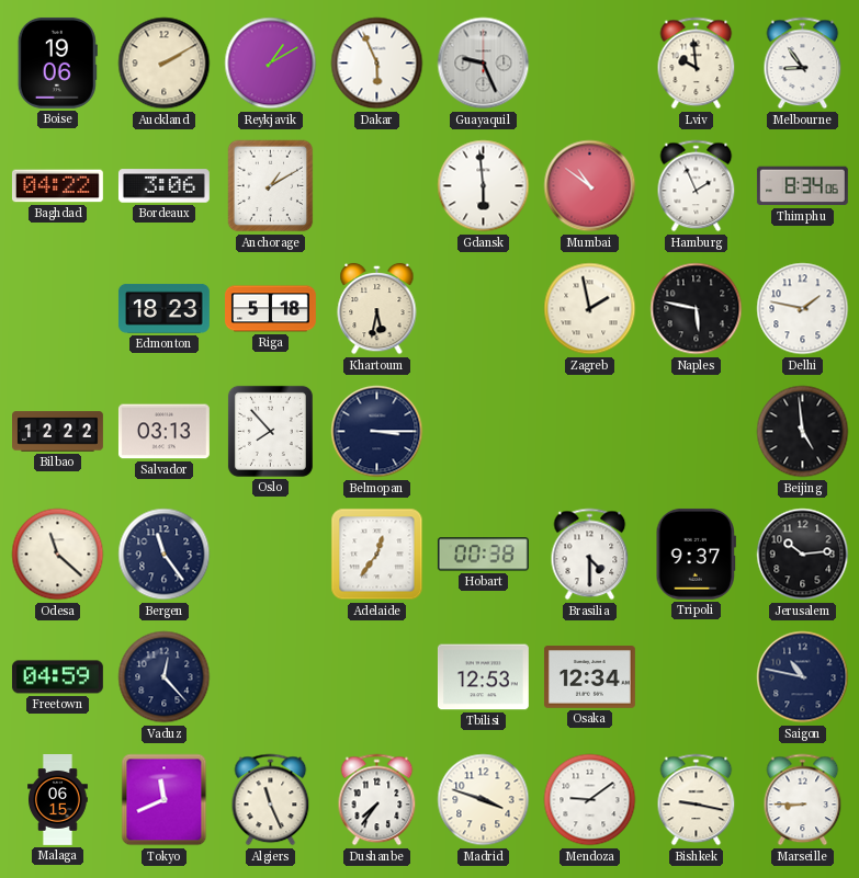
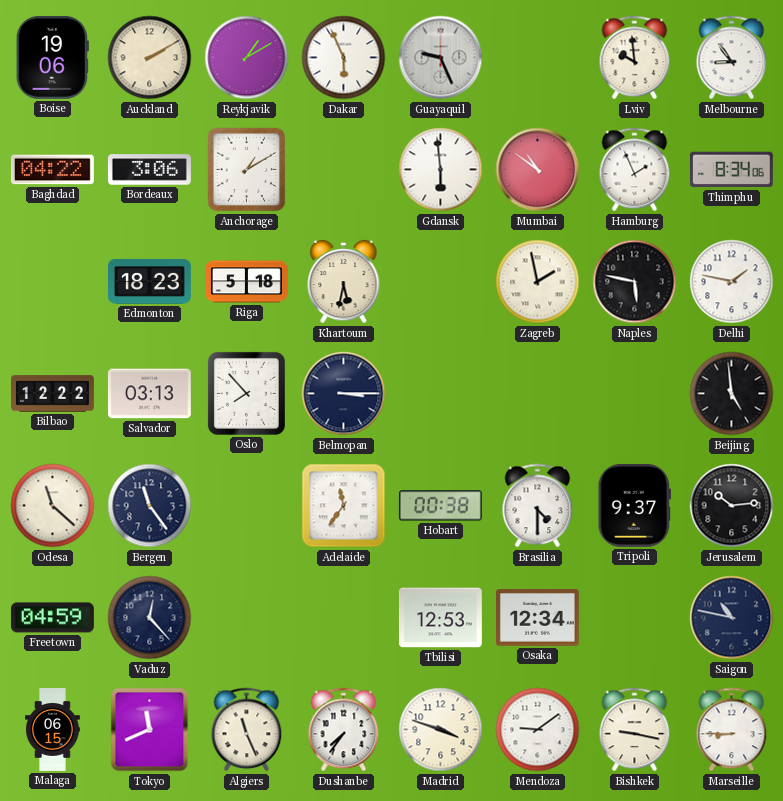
Adelaide: 12:36 -> 11:36
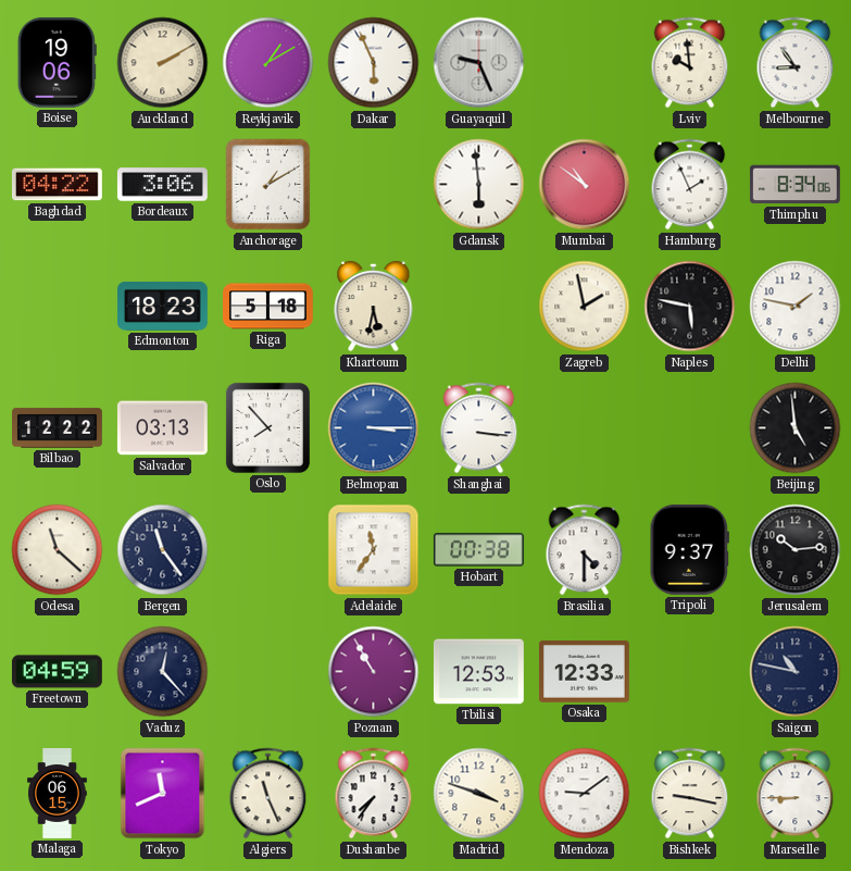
Belmopan dial: navy -> blue
Shanghai: none -> 3:16
Poznan: none -> 10:55
Osaka: 12:34 -> 12:33
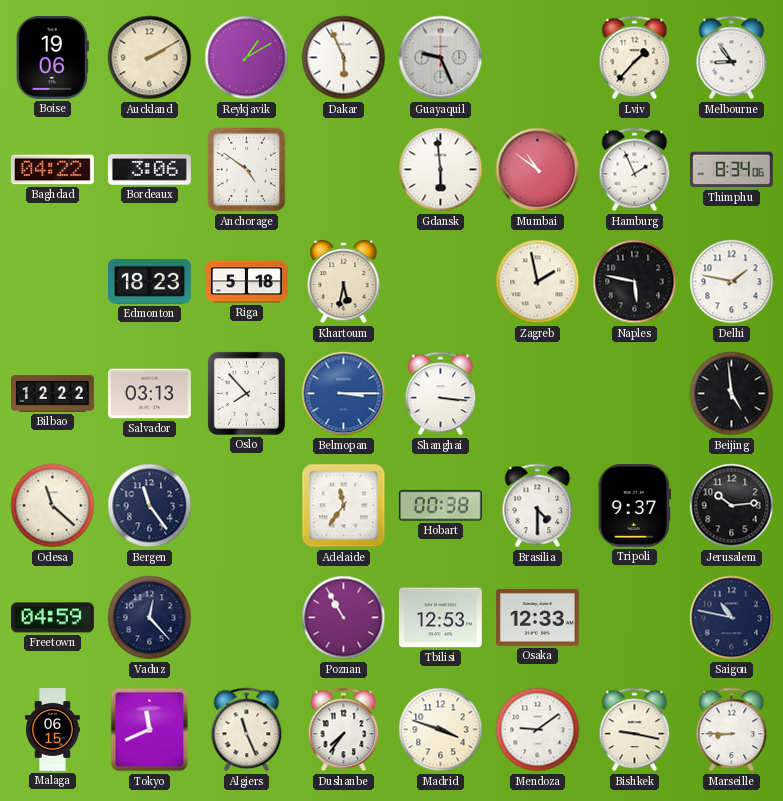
Lviv: 9:59 -> 1:37
Anchorage: 1:10 -> 4:51
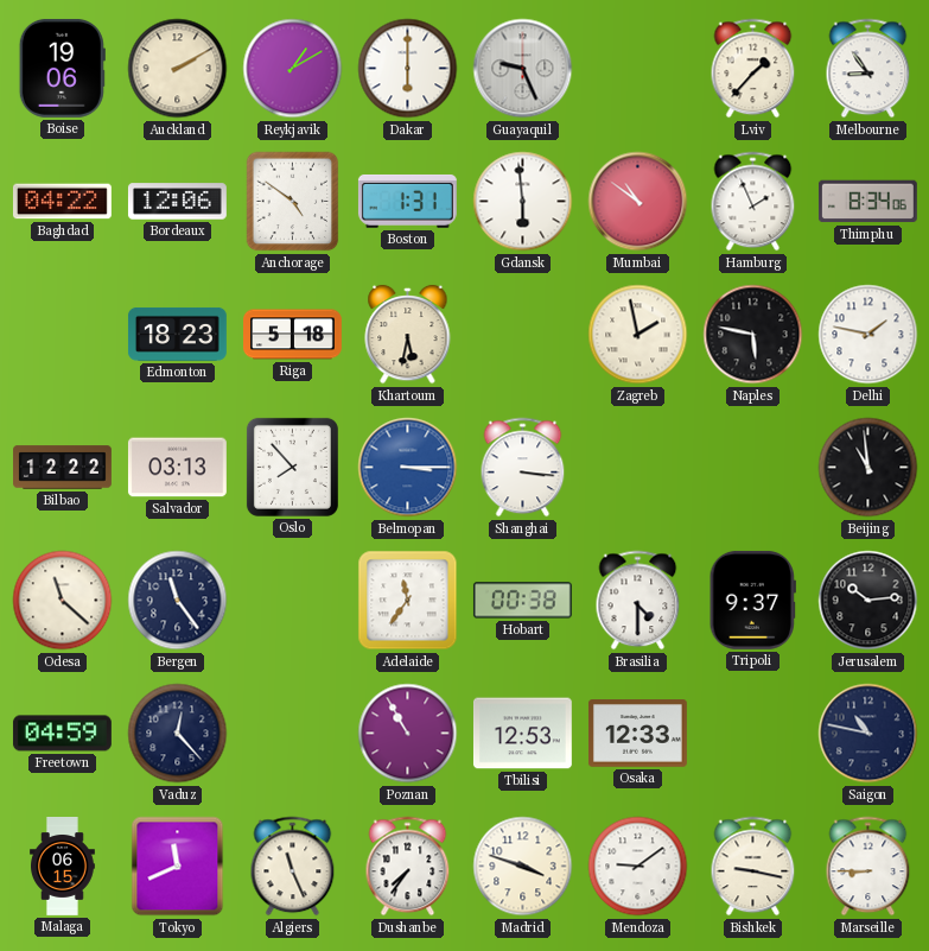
Dakar: 5:56 -> 6:00
Bordeaux: 3:06 -> 12:06
Boston: none -> 1:31
Beijing: 4:59 -> 10:59
